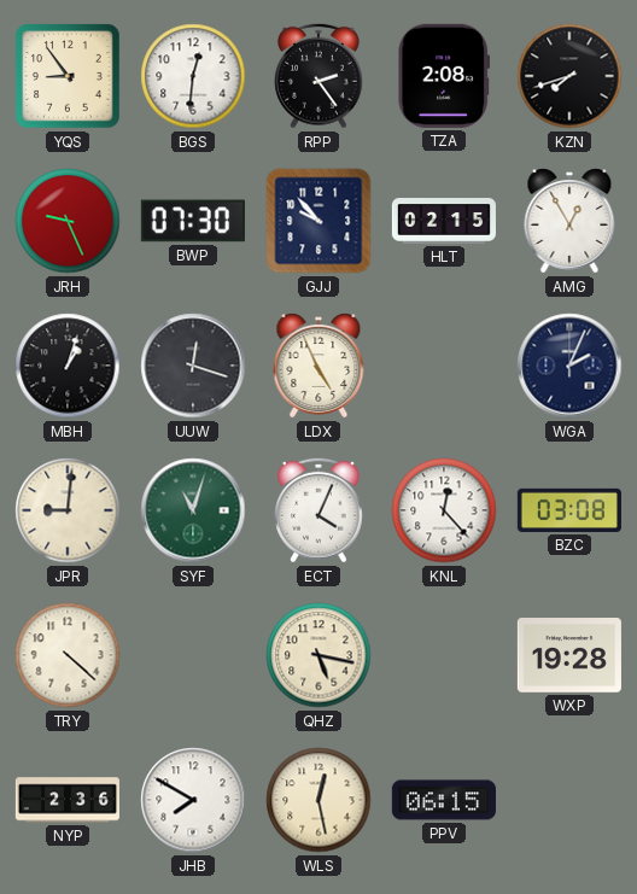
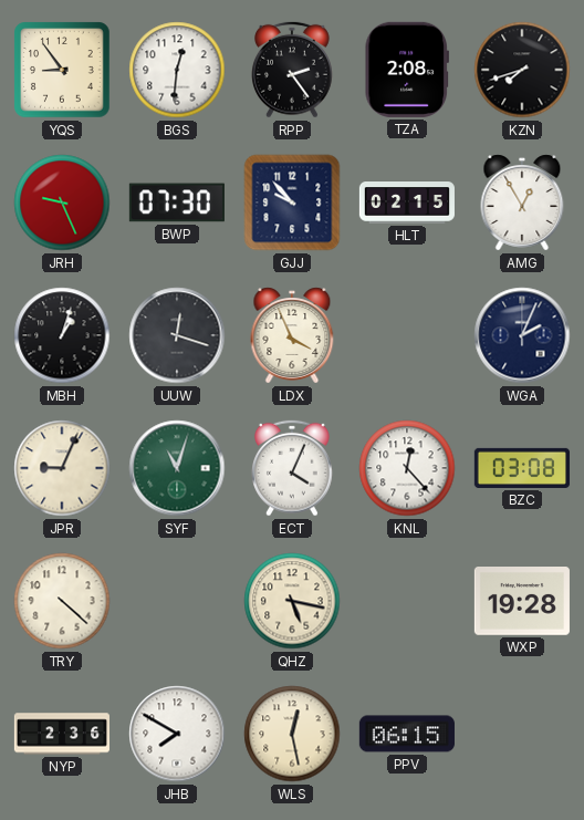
LDX: 4:56 -> 3:56
JPR: 9:01 -> 9:04
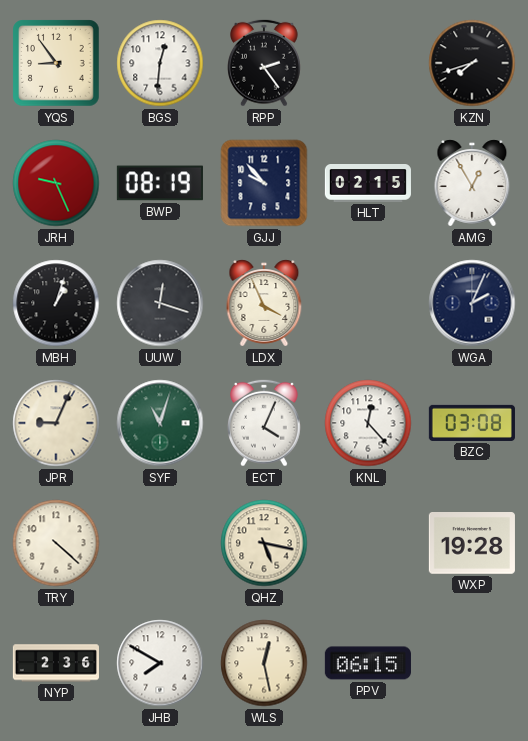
TZA: 2:08 -> none
BWP: 07:30 -> 08:19
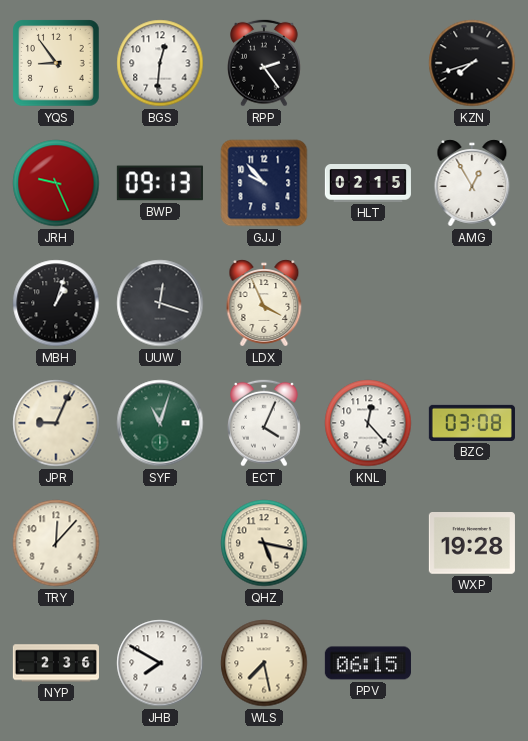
BWP: 08:19 -> 09:13
WGA: 2:04 -> none
TRY: 4:22 -> 12:07
WLS: 12:28 -> 7:28
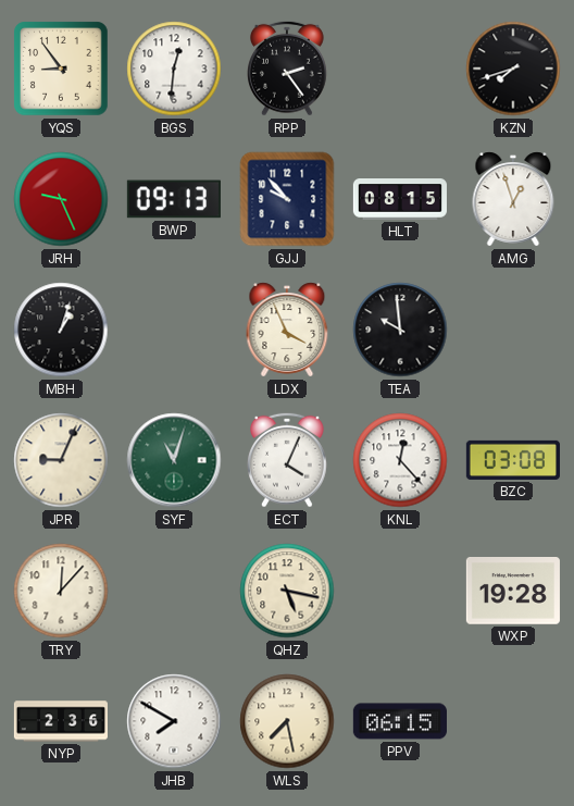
HLT: 02:15 -> 08:15
AMG: 12:55 -> 12:57
UUW: 12:18 -> none
TEA: none -> 9:59
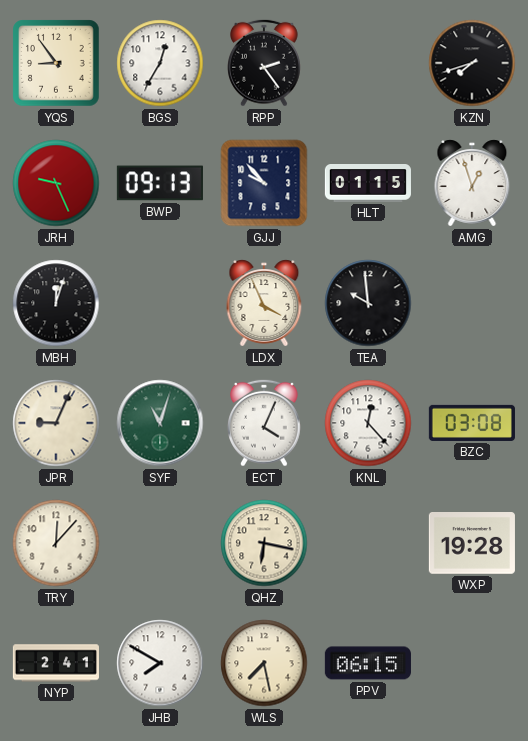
BGS: 12:31 -> 12:35
HLT: 08:15 -> 01:15
MBH: 1:03 -> 12:03
QHZ: 5:17 -> 6:17
NYP: 2:36 -> 2:41
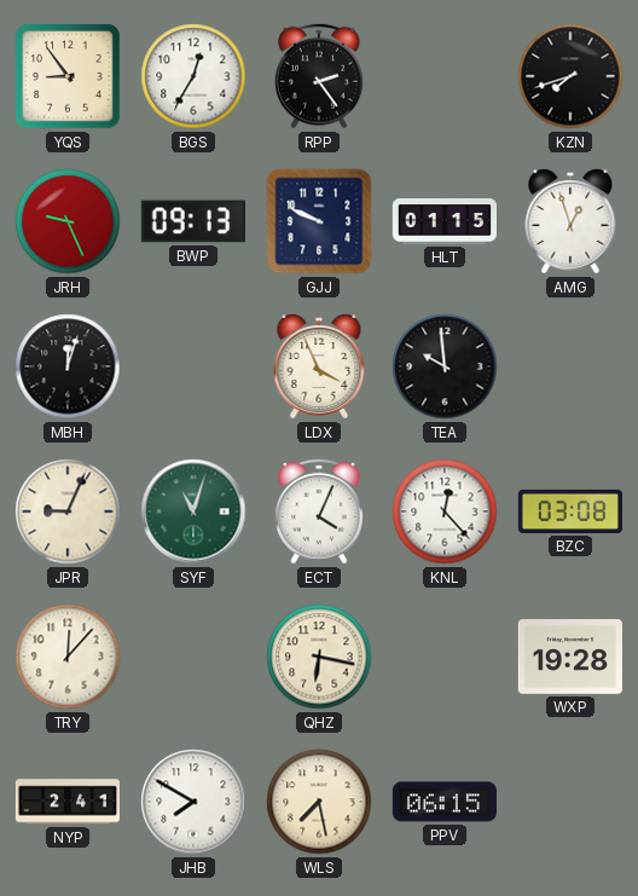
GJJ: 9:53 -> 9:49
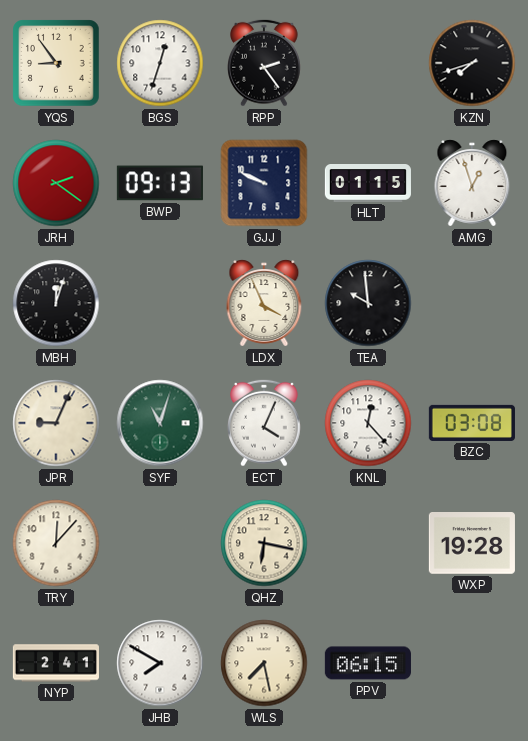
BGS: 12:35 -> 12:33
JRH: 9:26 -> 2:21
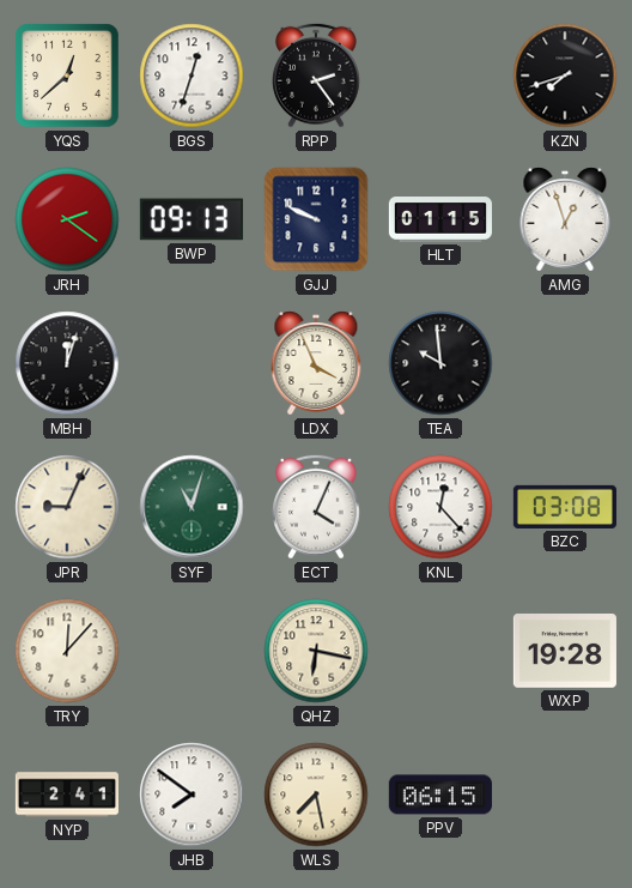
YQS: 8:54 -> 12:38
JHB: 7:50 -> 7:51
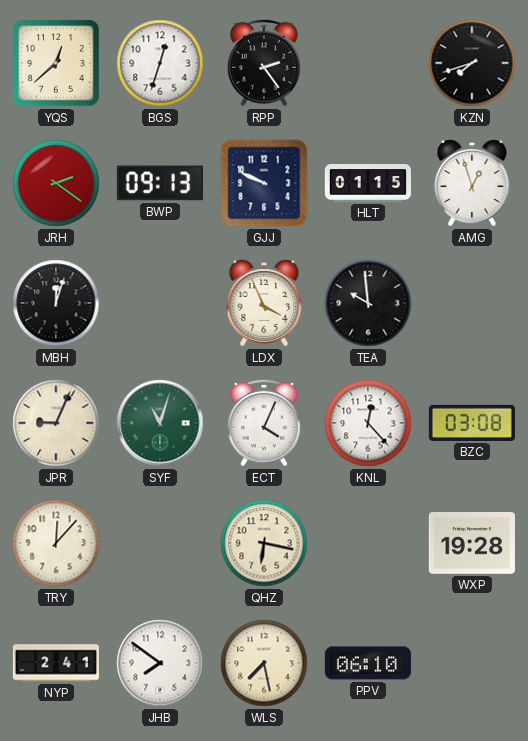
PPV: 06:15 -> 06:10
